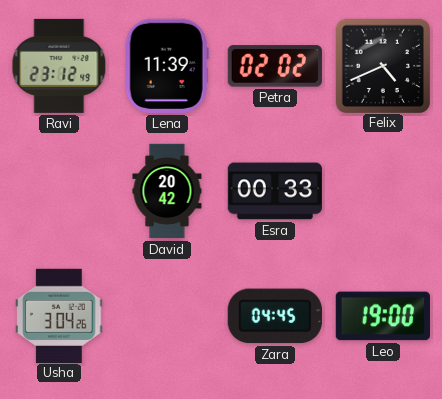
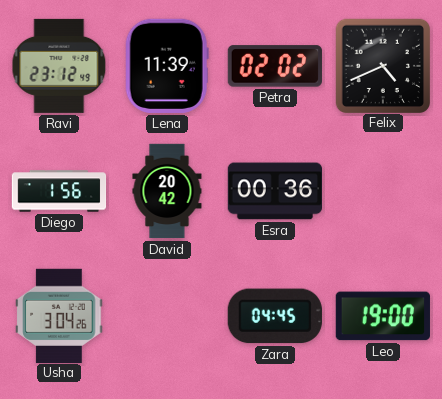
Diego: none -> 1:56
Esra: 00:33 -> 00:36
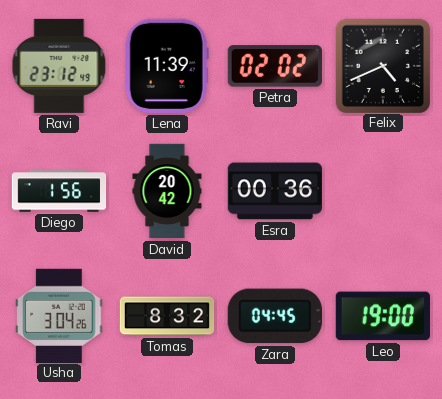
Tomas: none -> 8:32
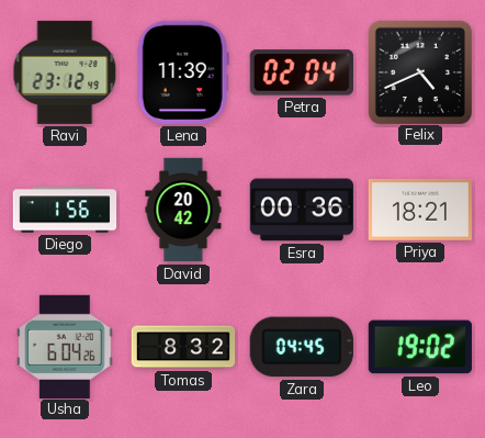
Petra: 02:02 -> 02:04
Priya: none -> 18:21
Usha: 3:04 -> 6:04
Leo: 19:00 -> 19:02
